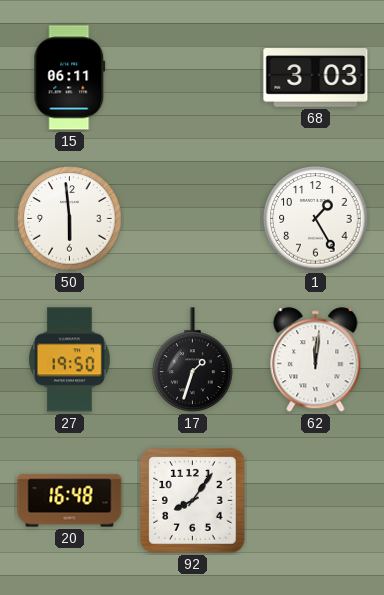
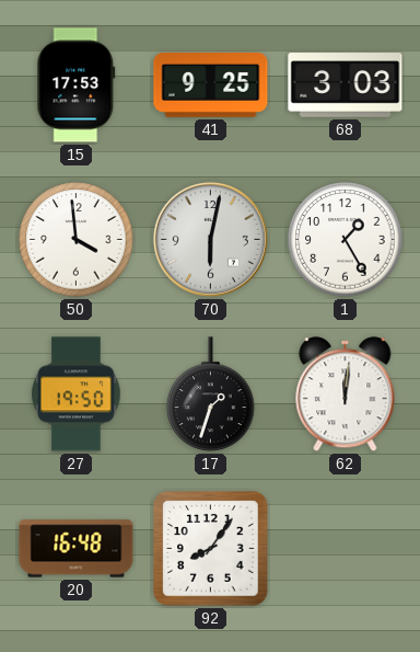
15: 06:11 -> 17:53
41: none -> 9:25
50: 5:59 -> 3:59
70: none -> 6:02
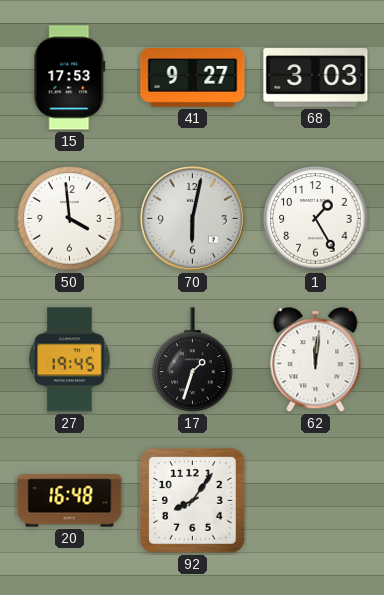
41: 9:25 -> 9:27
27: 19:50 -> 19:45
